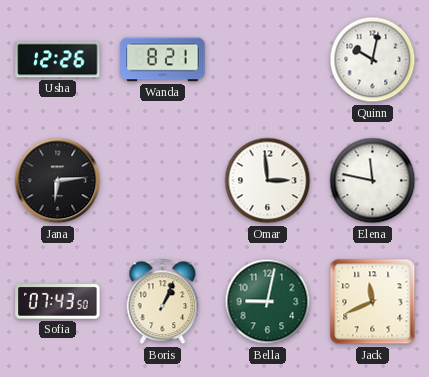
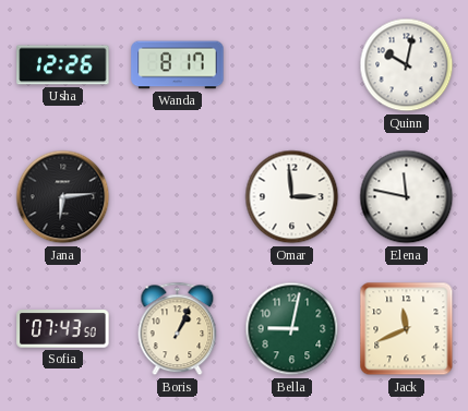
Wanda: 8:21 -> 8:17
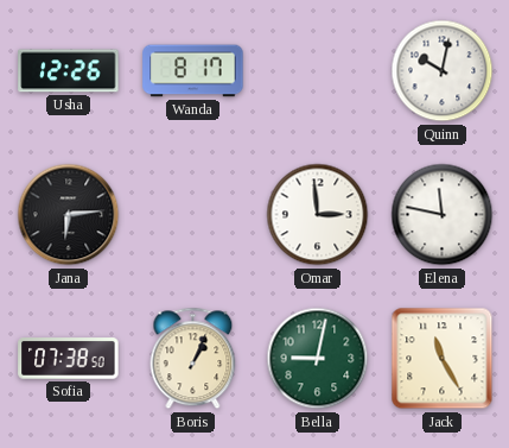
Sofia: 07:43 -> 07:38
Jack: 11:41 -> 11:25
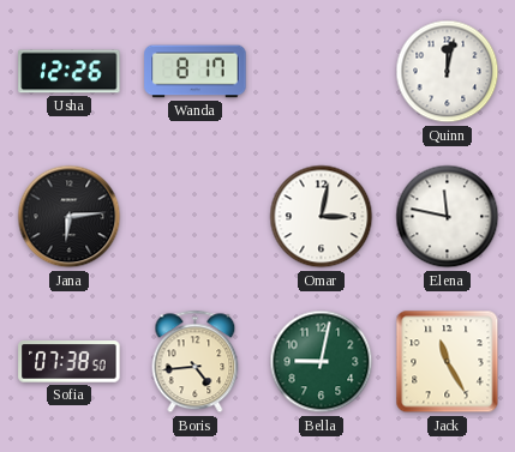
Quinn: 10:02 -> 12:02
Omar: 2:59 -> 3:02
Boris: 1:04 -> 4:44
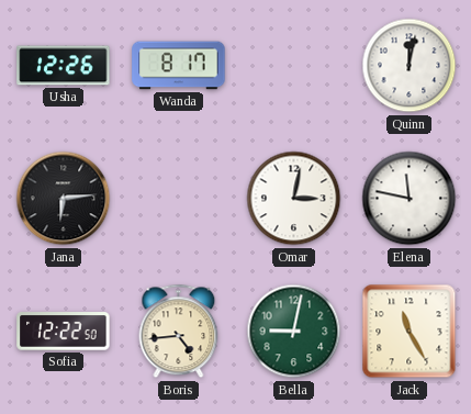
Sofia: 07:38 -> 12:22
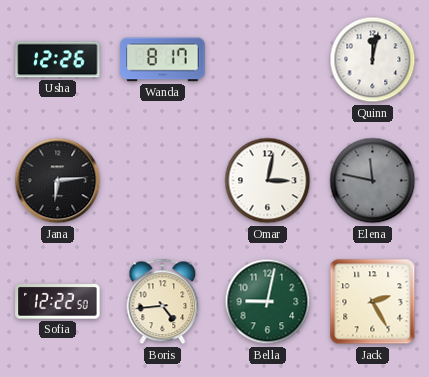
Elena dial: white -> grey
Jack: 11:25 -> 2:25
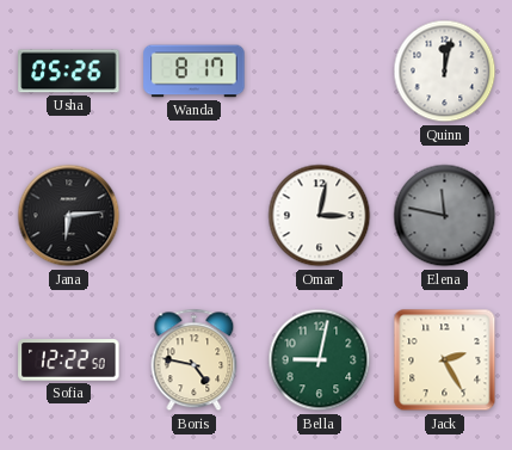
Usha: 12:26 -> 05:26
Boris: 4:44 -> 4:47
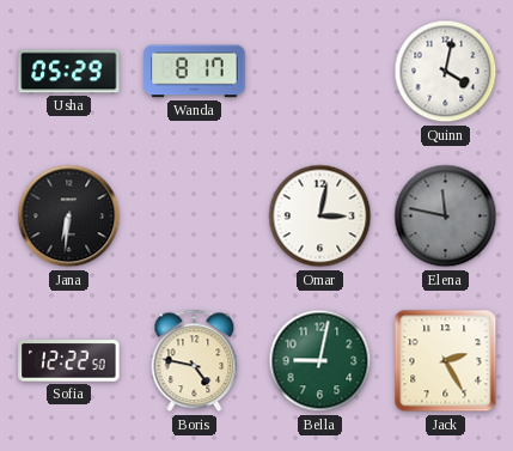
Usha: 05:26 -> 05:29
Quinn: 12:02 -> 4:02
Jana: 6:14 -> 6:31
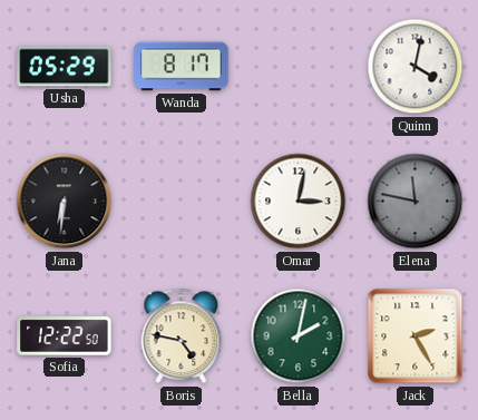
Bella: 9:02 -> 2:02
